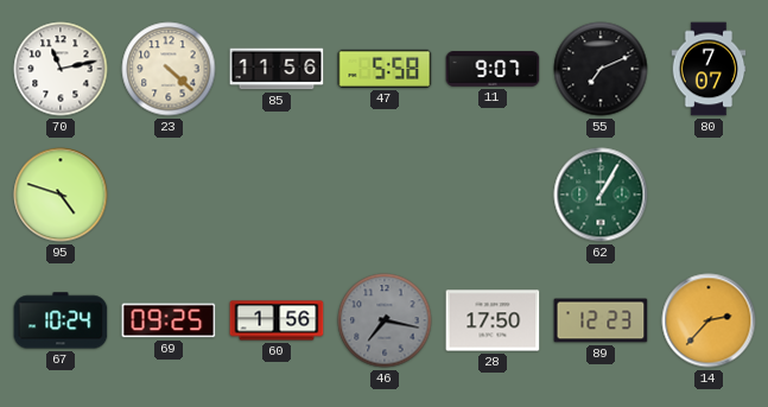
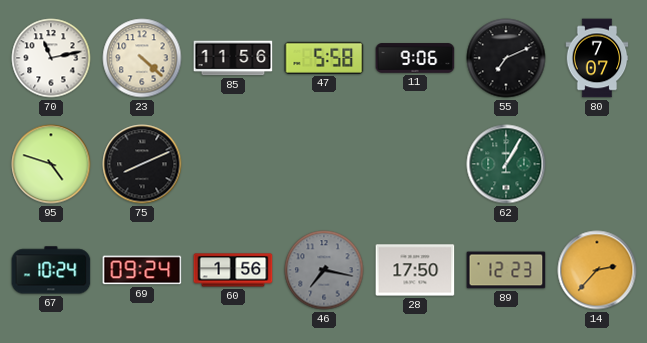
11: 9:07 -> 9:06
75: none -> 8:11
69: 09:25 -> 09:24
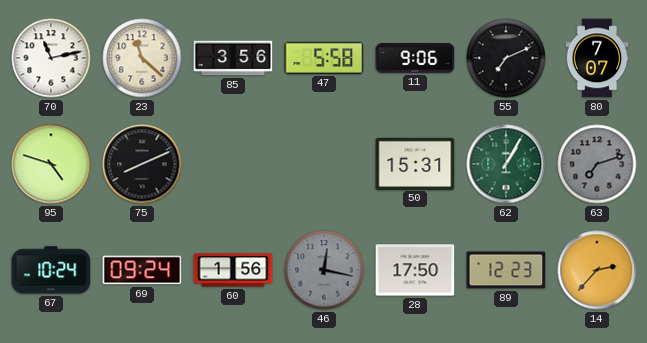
23: 4:22 -> 11:22
85: 11:56 -> 3:56
50: none -> 15:31
63: none -> 7:12
46: 7:17 -> 12:17
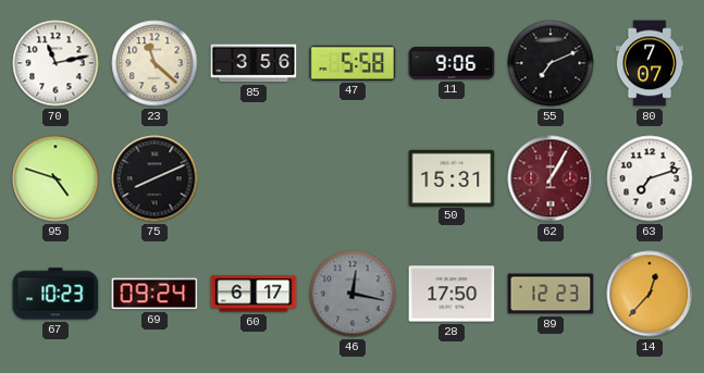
62 dial: green -> burgundy
63 dial: grey -> white
67: 10:24 -> 10:23
60: 1:56 -> 6:17
14: 2:37 -> 12:37
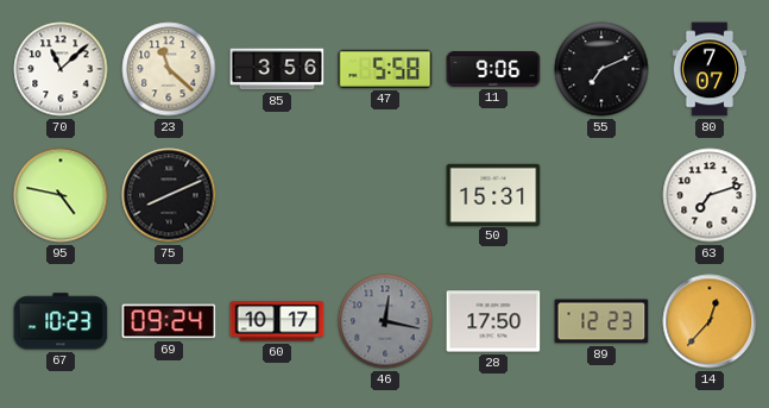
70: 11:13 -> 11:08
95: 4:48 -> 4:47
62: 1:05 -> none
60: 6:17 -> 10:17
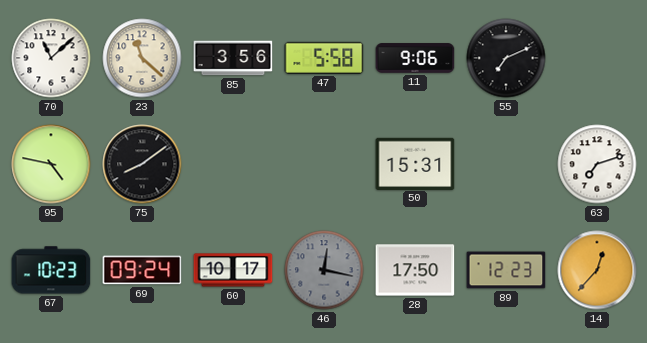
80: 7:07 -> none
75: 8:11 -> 8:09
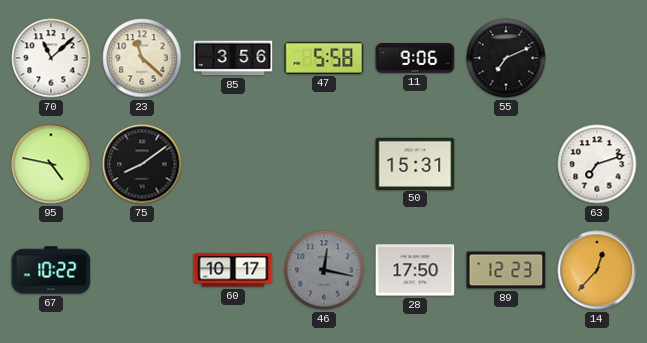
67: 10:23 -> 10:22
69: 09:24 -> none
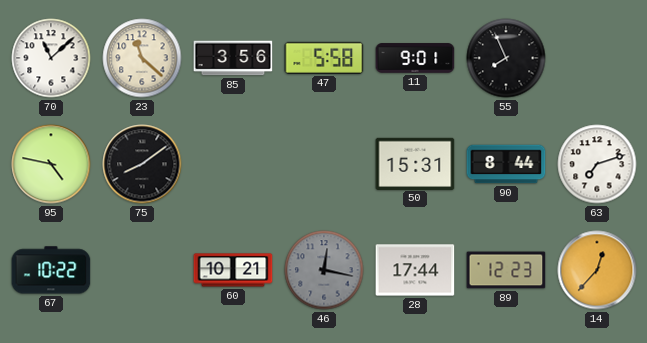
11: 9:06 -> 9:01
55: 7:11 -> 7:56
90: none -> 8:44
60: 10:17 -> 10:21
28: 17:50 -> 17:44
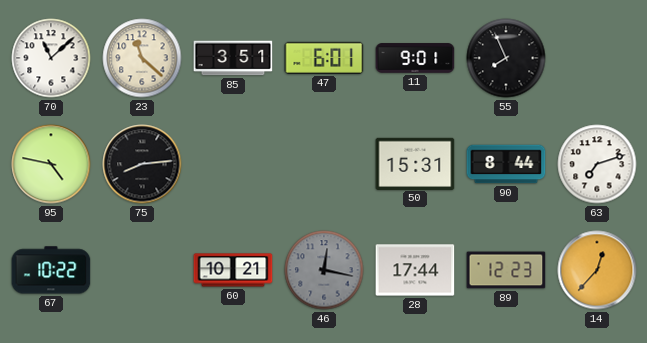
85: 3:56 -> 3:51
47: 5:58 -> 6:01
75: 8:09 -> 8:14
